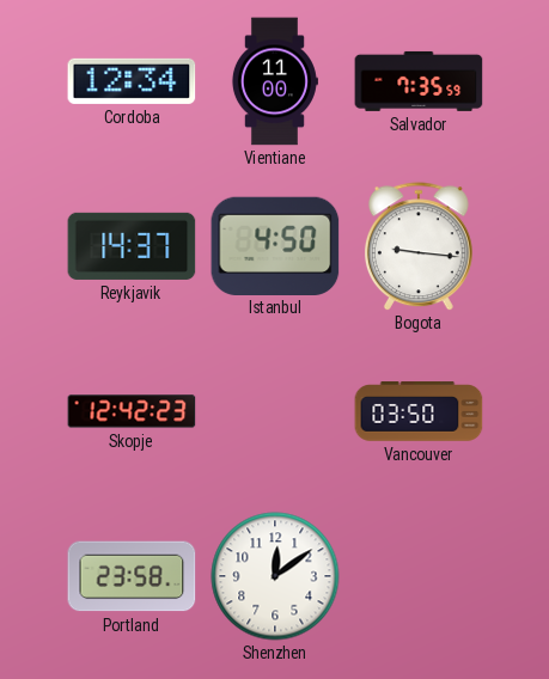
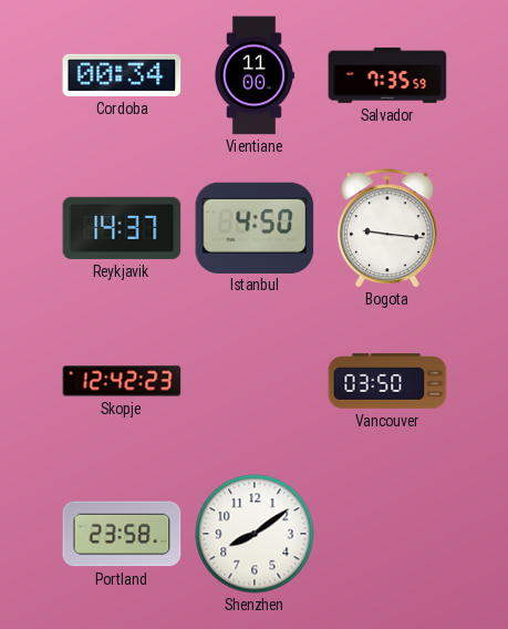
Cordoba: 12:34 -> 00:34
Shenzhen: 12:09 -> 8:09
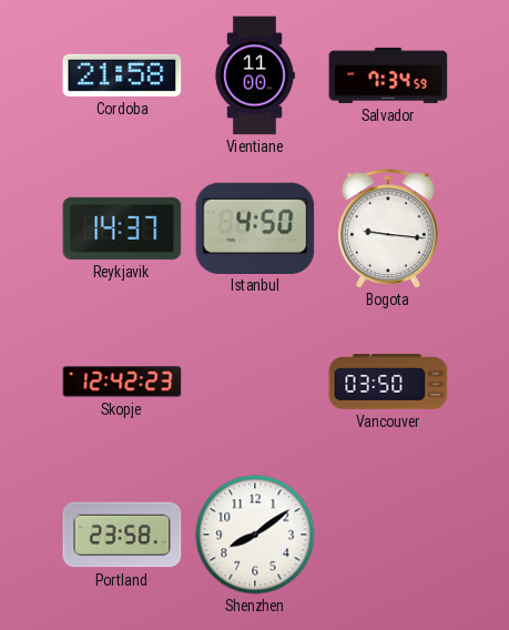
Cordoba: 00:34 -> 21:58
Salvador: 7:35 -> 7:34
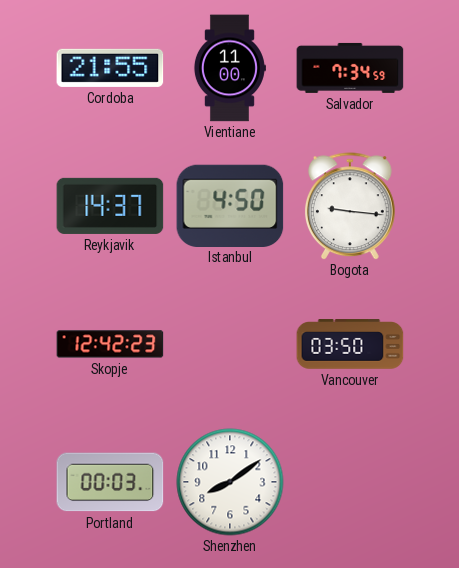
Cordoba: 21:58 -> 21:55
Portland: 23:58 -> 00:03
